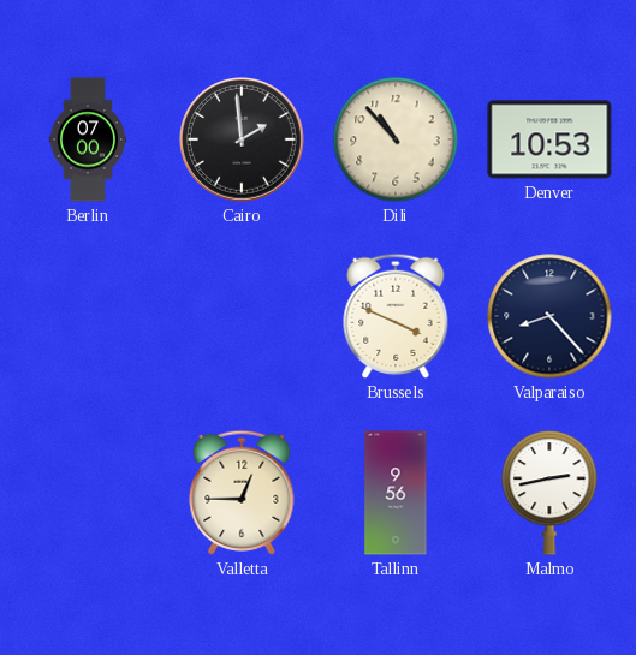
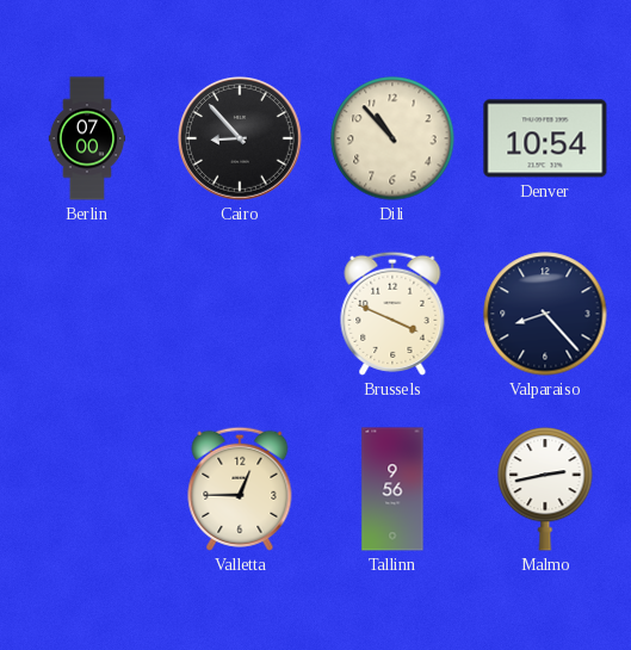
Cairo: 1:59 -> 8:53
Denver: 10:53 -> 10:54
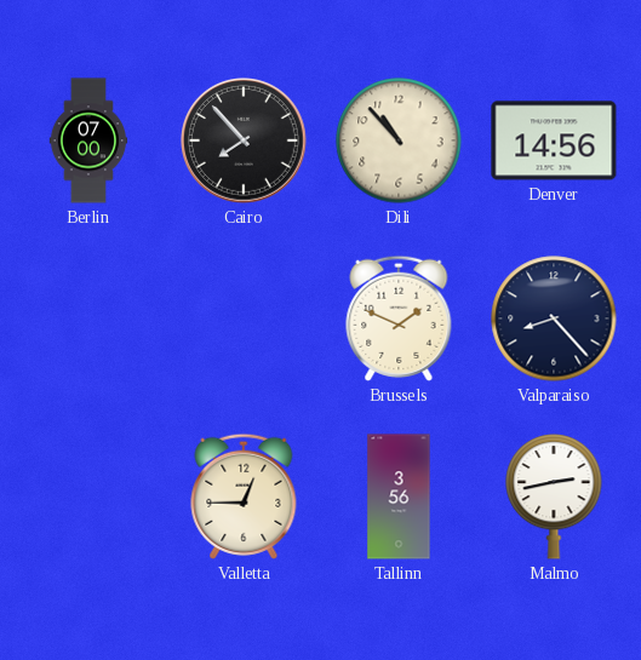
Cairo: 8:53 -> 7:53
Denver: 10:54 -> 14:56
Brussels: 3:49 -> 1:49
Tallinn: 9:56 -> 3:56
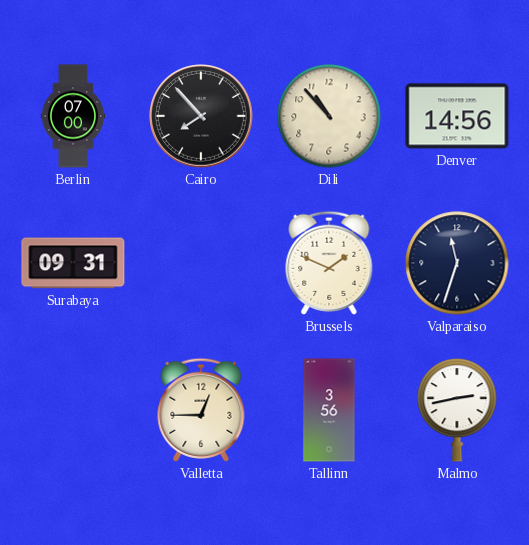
Surabaya: none -> 09:31
Valparaiso: 8:23 -> 11:33
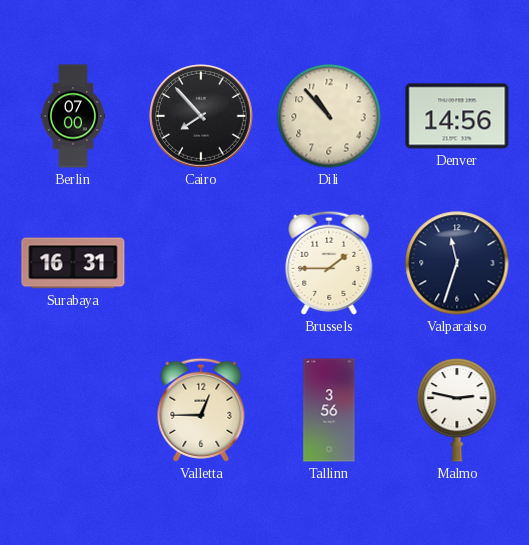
Surabaya: 09:31 -> 16:31
Brussels: 1:49 -> 1:45
Malmo: 2:43 -> 2:47
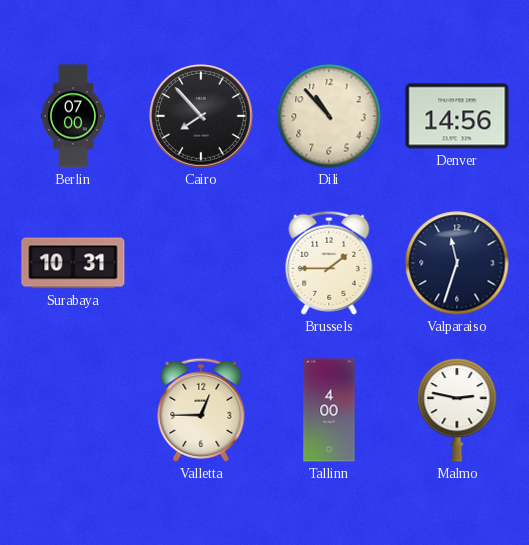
Surabaya: 16:31 -> 10:31
Tallinn: 3:56 -> 4:00
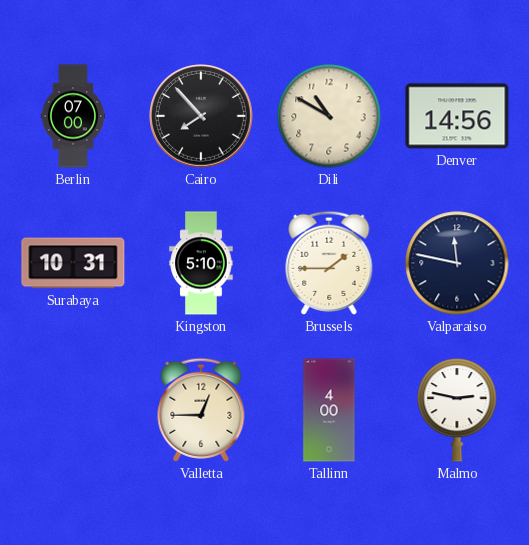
Dili: 10:53 -> 10:50
Kingston: none -> 5:10
Valparaiso: 11:33 -> 11:47
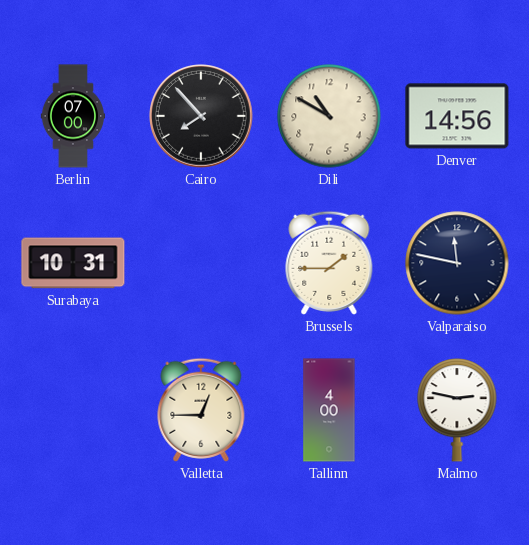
Kingston: 5:10 -> none
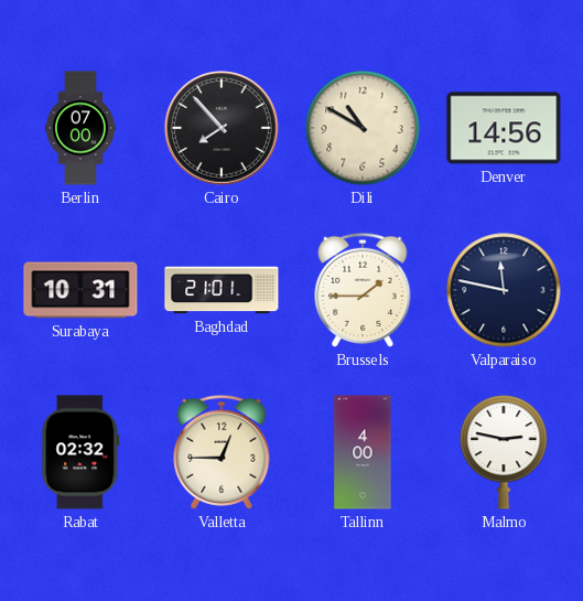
Baghdad: none -> 21:01
Rabat: none -> 02:32
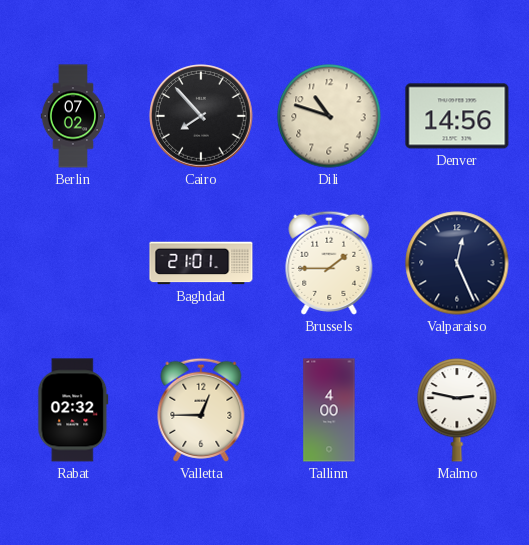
Berlin: 07:00 -> 07:02
Dili: 10:50 -> 10:48
Surabaya: 10:31 -> none
Valparaiso: 11:47 -> 12:26
